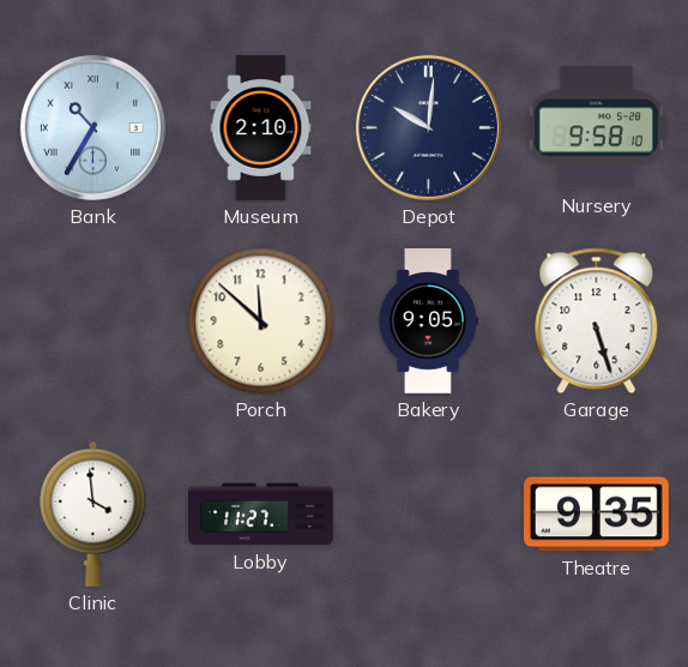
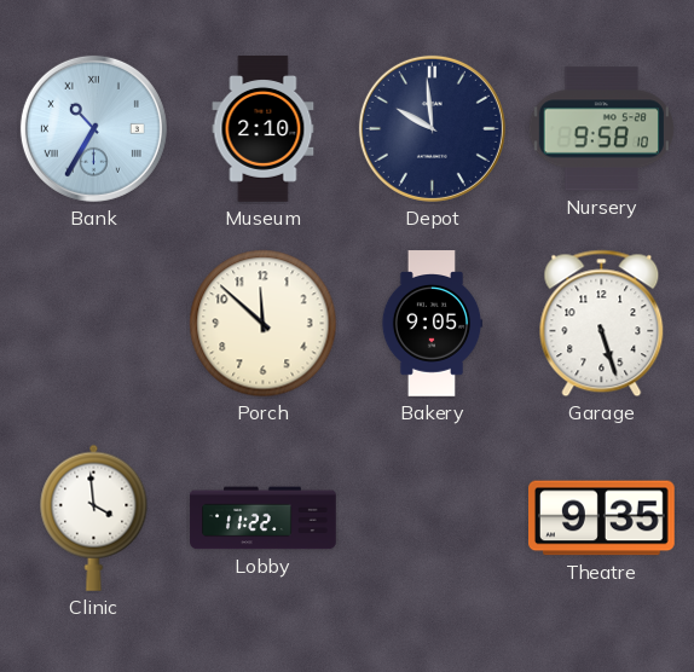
Depot: 10:01 -> 9:59
Lobby: 11:27 -> 11:22
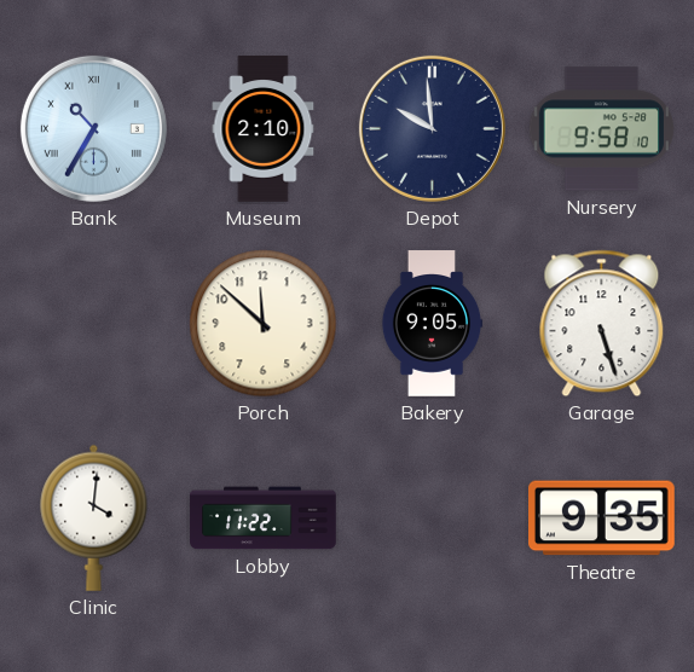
Clinic: 3:59 -> 4:01
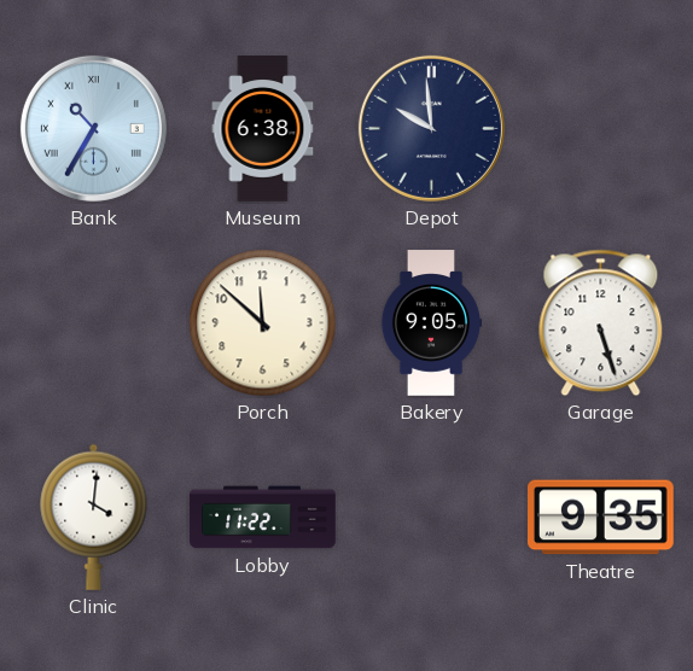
Museum: 2:10 -> 6:38
Nursery: 9:58 -> none
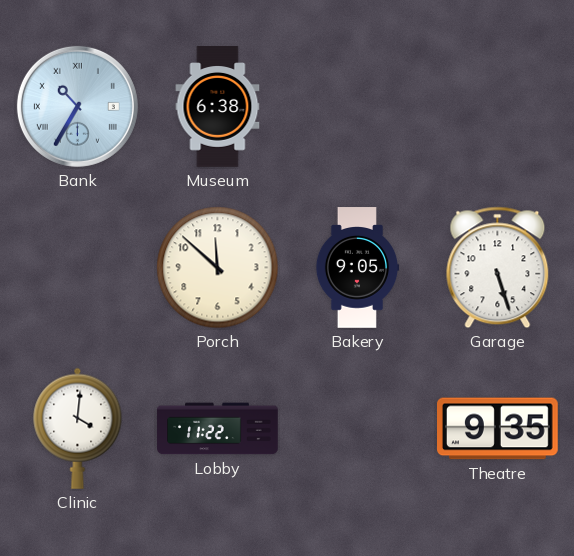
Depot: 9:59 -> none
